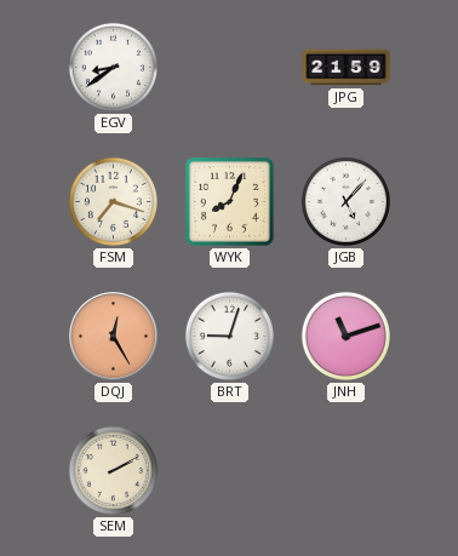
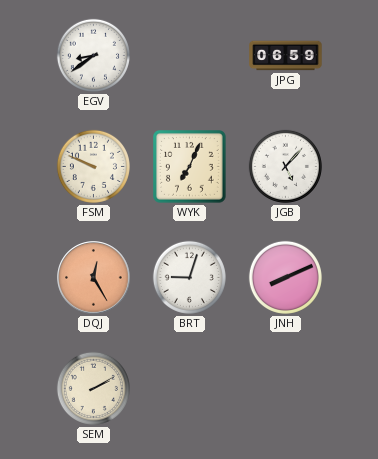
JPG: 21:59 -> 06:59
FSM: 7:18 -> 9:49
WYK: 8:04 -> 7:04
JNH: 11:12 -> 8:11
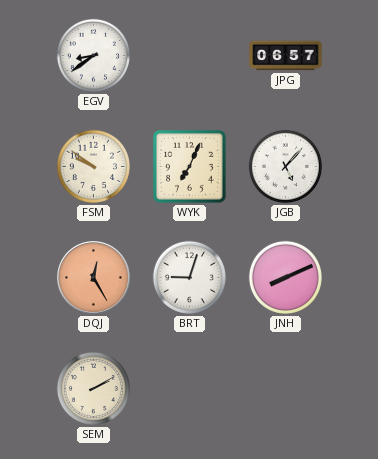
JPG: 06:59 -> 06:57
FSM: 9:49 -> 9:51
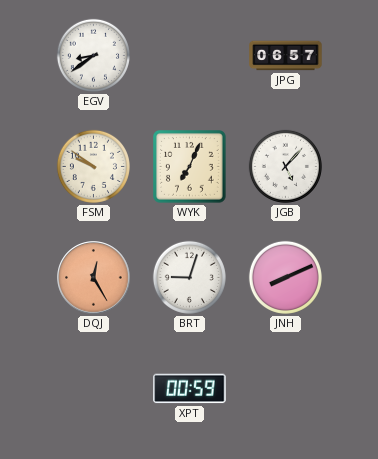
SEM: 2:10 -> none
XPT: none -> 00:59
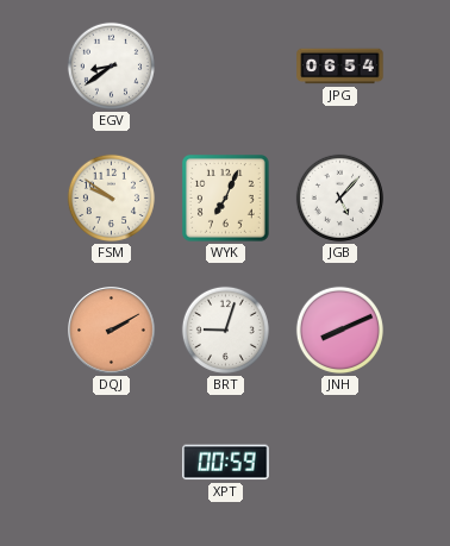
JPG: 06:57 -> 06:54
DQJ: 12:25 -> 2:10
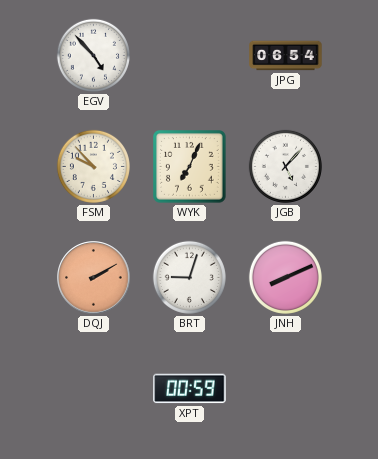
EGV: 8:39 -> 4:53
FSM: 9:51 -> 9:53
